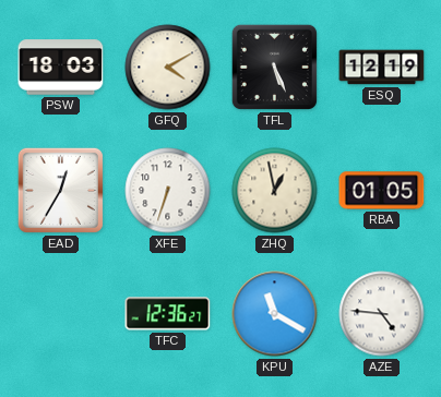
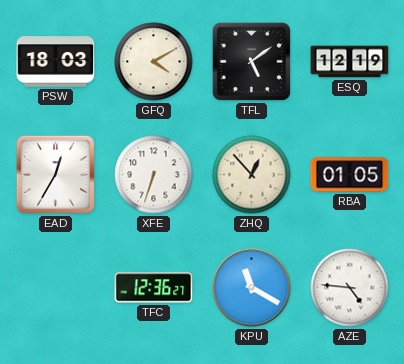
TFL: 5:26 -> 5:09
ZHQ: 12:58 -> 12:53
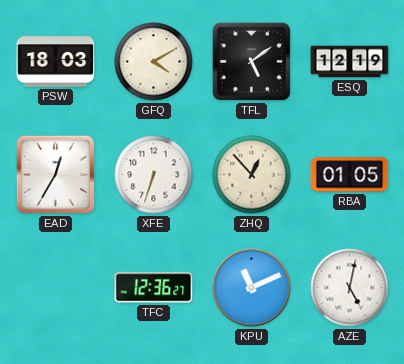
KPU: 11:20 -> 11:11
AZE: 4:46 -> 5:02
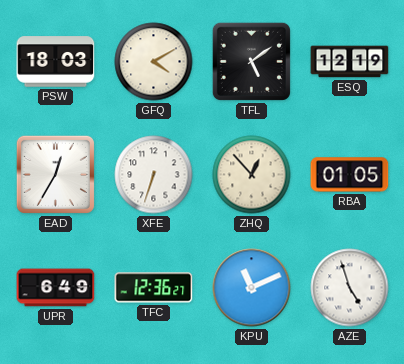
UPR: none -> 6:49
AZE: 5:02 -> 4:57
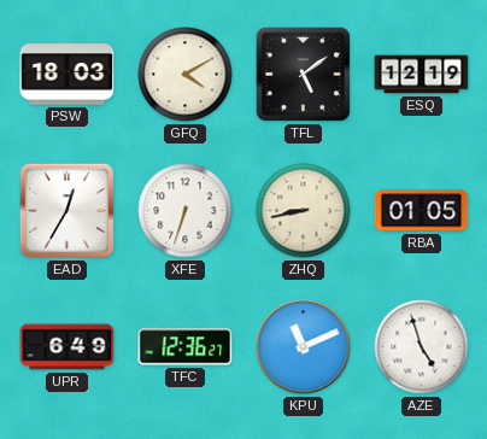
ZHQ: 12:53 -> 8:43
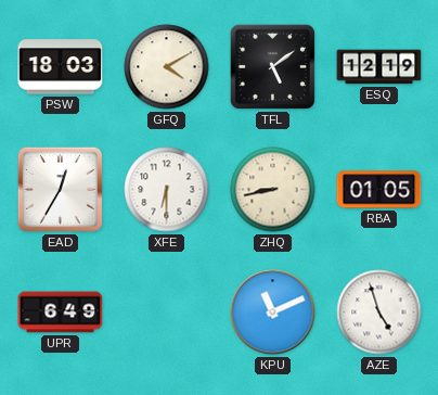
XFE: 6:33 -> 6:30
TFC: 12:36 -> none
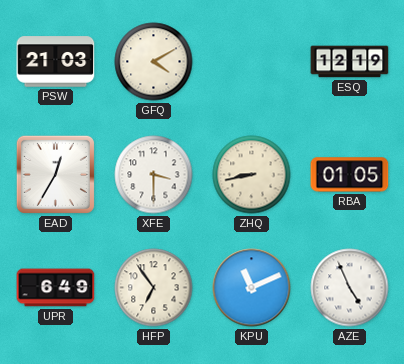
PSW: 18:03 -> 21:03
TFL: 5:09 -> none
XFE: 6:30 -> 3:30
HFP: none -> 6:54
AZE: 4:57 -> 4:56
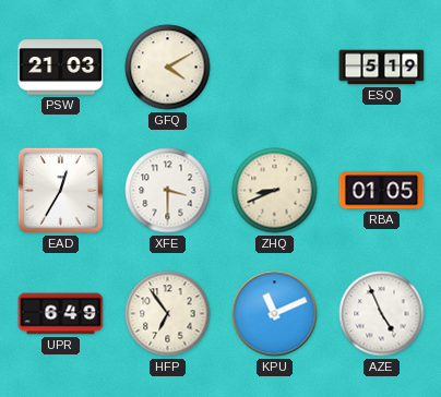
ESQ: 12:19 -> 5:19
ZHQ: 8:43 -> 8:41
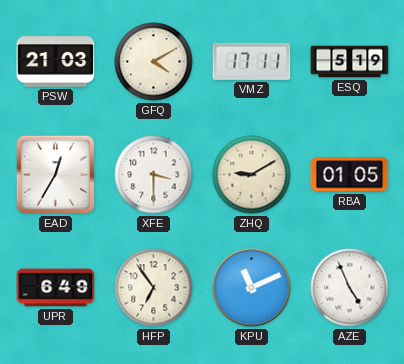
VMZ: none -> 17:11
ZHQ: 8:41 -> 9:10
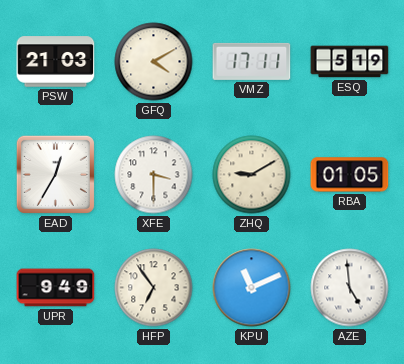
UPR: 6:49 -> 9:49
AZE: 4:56 -> 4:59
